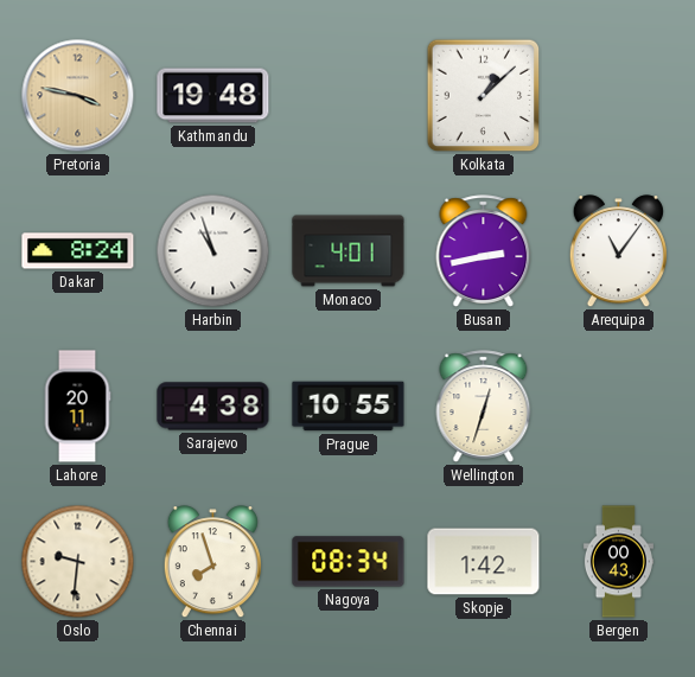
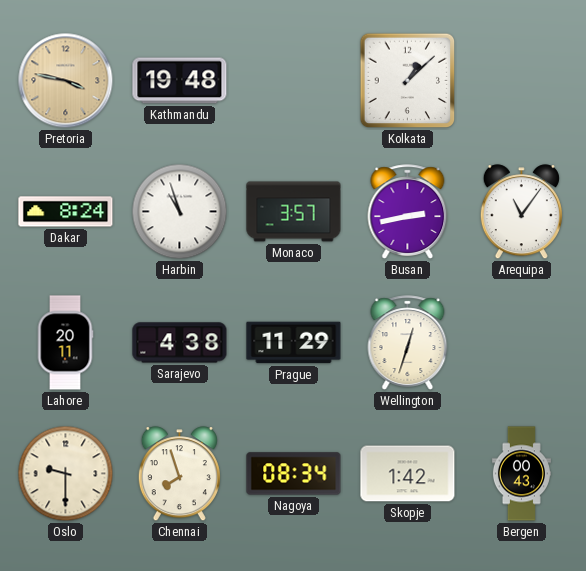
Monaco: 4:01 -> 3:57
Prague: 10:55 -> 11:29
Oslo: 9:31 -> 9:30
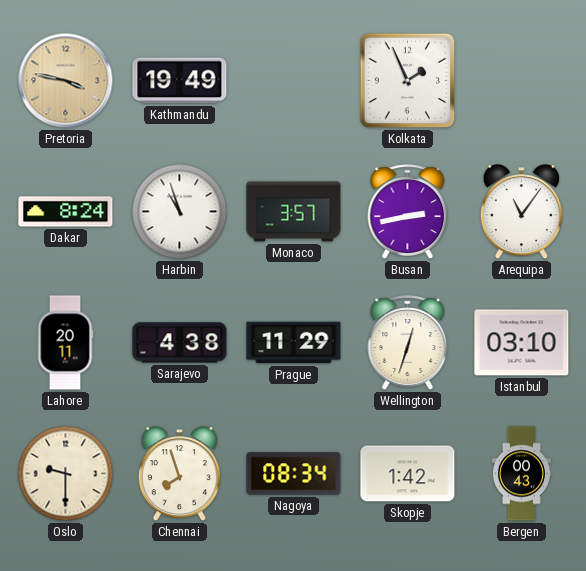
Kathmandu: 19:48 -> 19:49
Kolkata: 1:08 -> 1:56
Istanbul: none -> 03:10
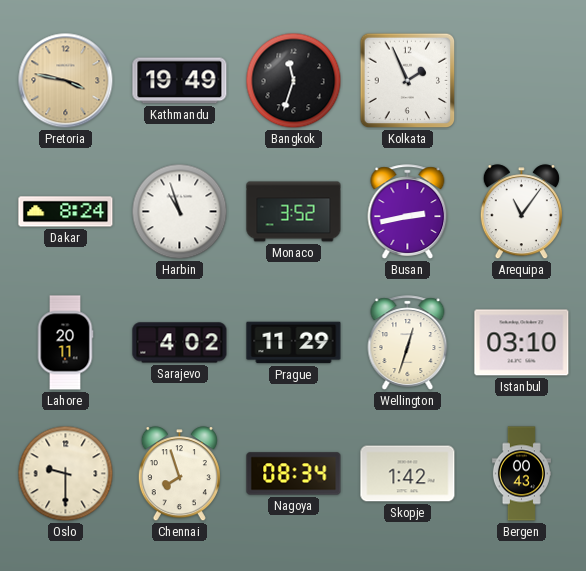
Bangkok: none -> 11:33
Monaco: 3:57 -> 3:52
Sarajevo: 4:38 -> 4:02
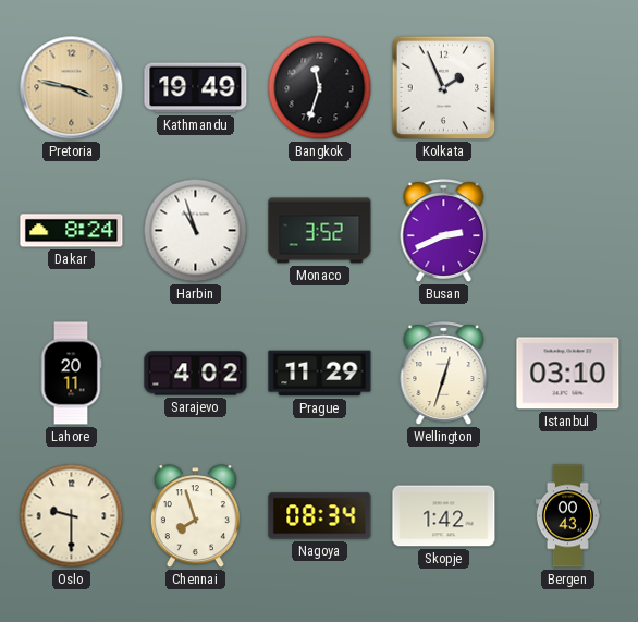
Busan: 2:43 -> 2:41
Arequipa: 11:06 -> none
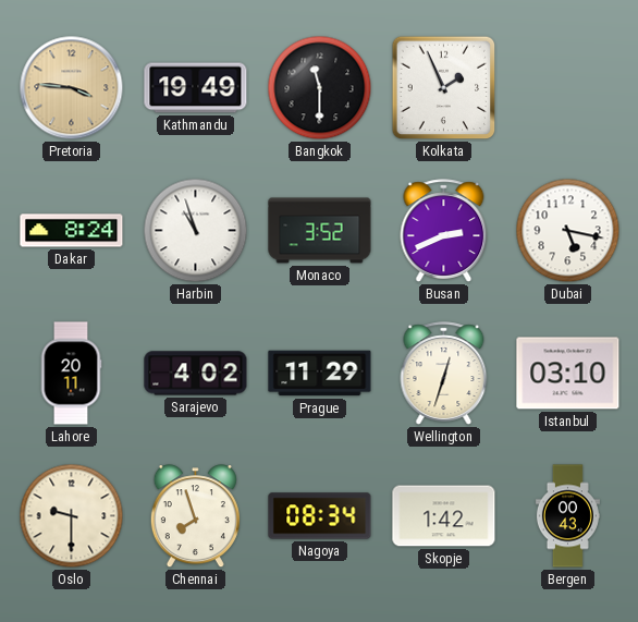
Pretoria: 3:47 -> 3:46
Bangkok: 11:33 -> 11:30
Dubai: none -> 5:17
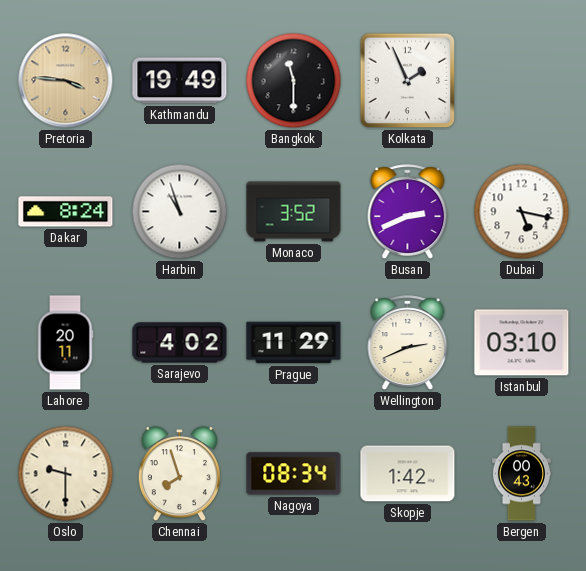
Wellington: 12:33 -> 2:41
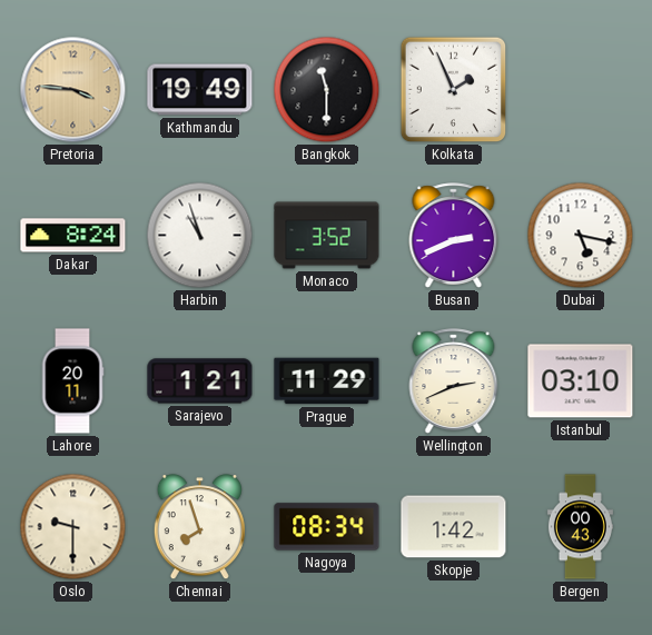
Sarajevo: 4:02 -> 1:21
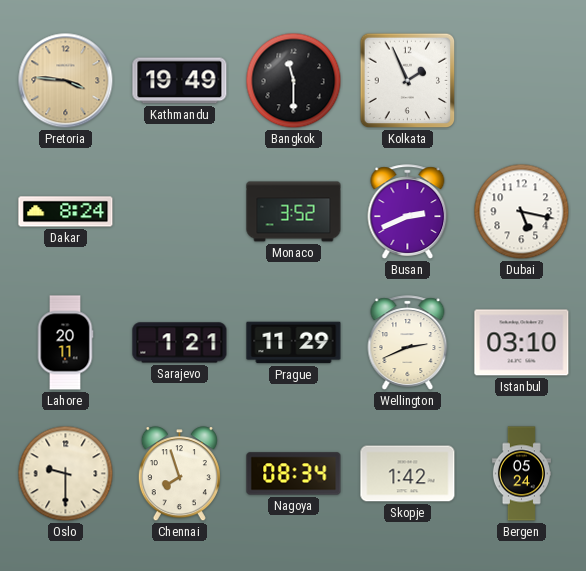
Harbin: 10:57 -> none
Bergen: 00:43 -> 05:24
